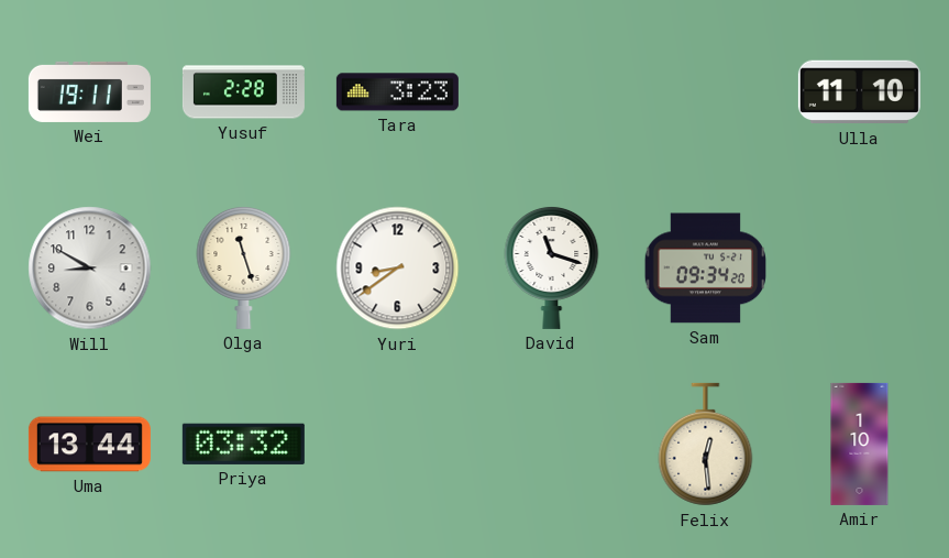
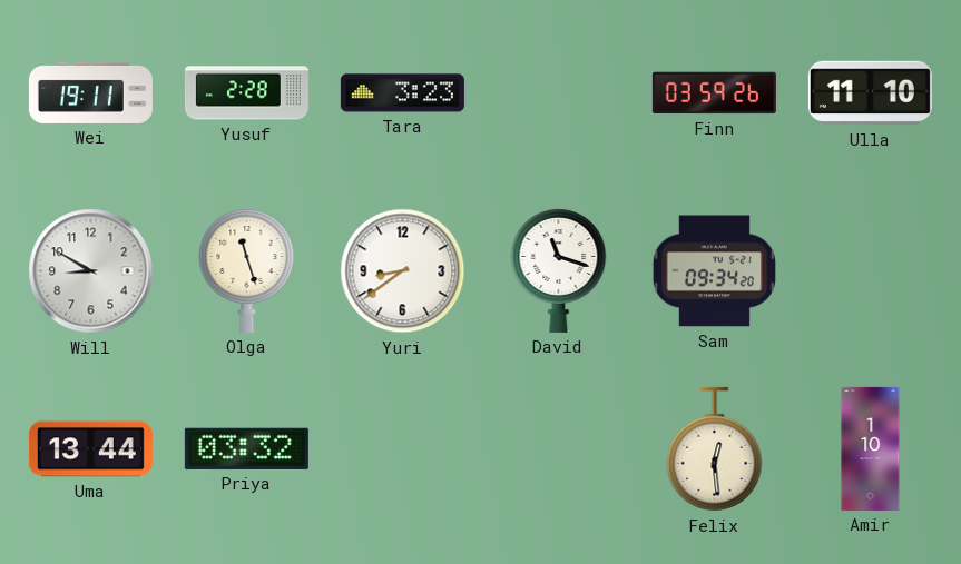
Finn: none -> 03:59
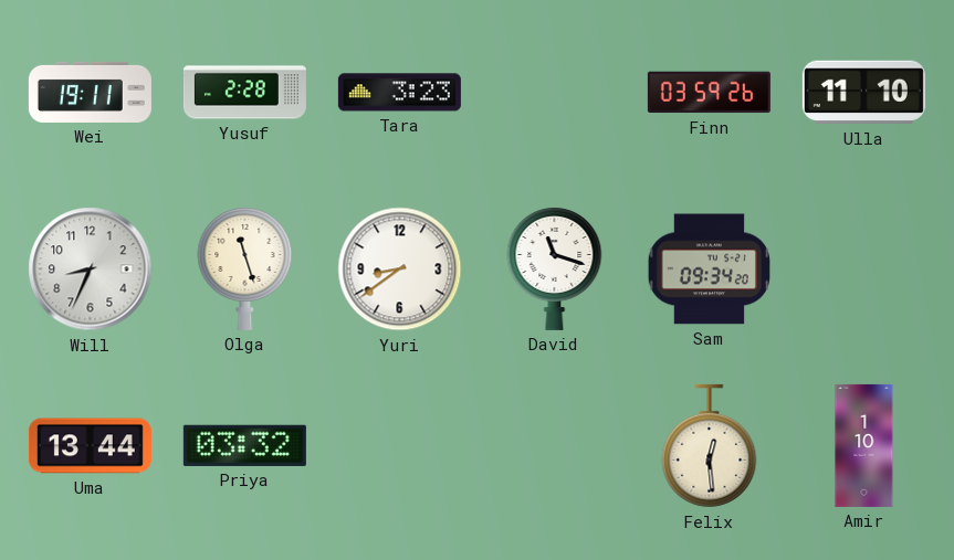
Will: 8:50 -> 8:34
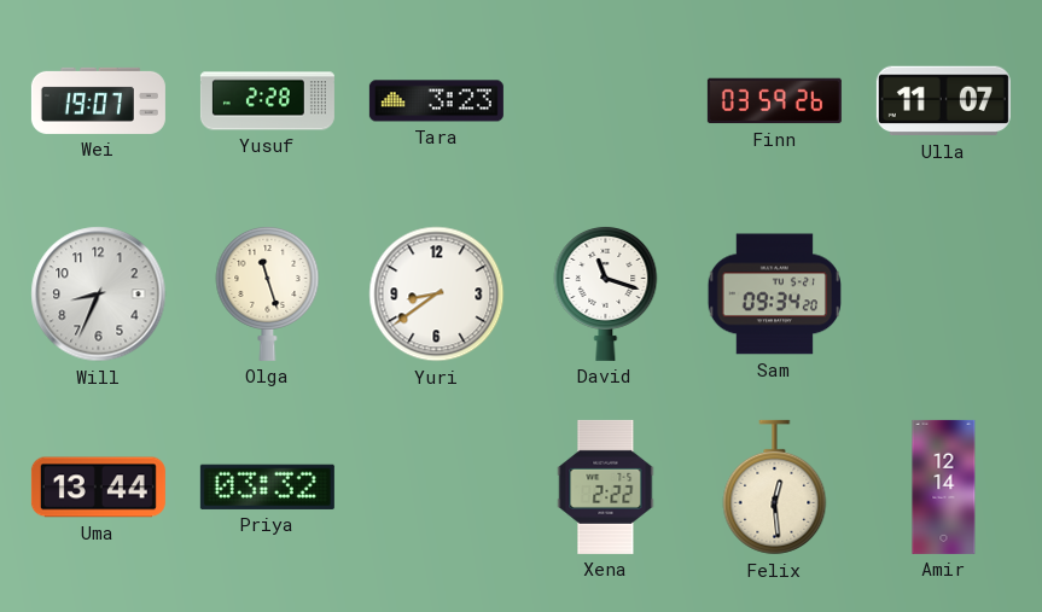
Wei: 19:11 -> 19:07
Ulla: 11:10 -> 11:07
Xena: none -> 2:22
Amir: 1:10 -> 12:14
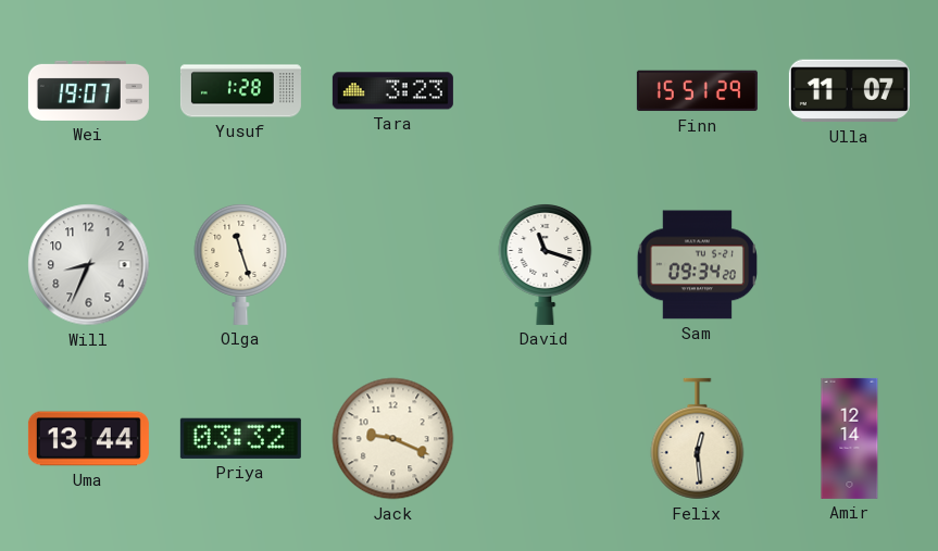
Yusuf: 2:28 -> 1:28
Finn: 03:59 -> 15:51
Yuri: 8:39 -> none
Jack: none -> 9:19
Xena: 2:22 -> none
